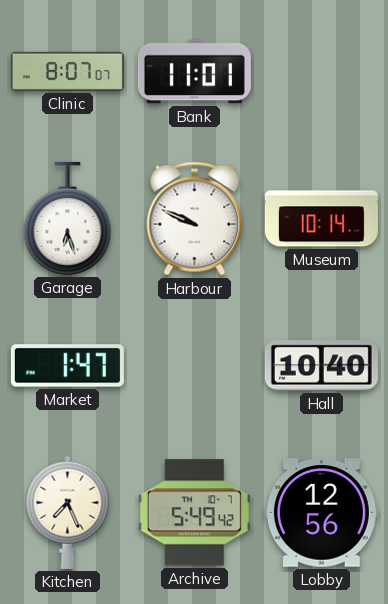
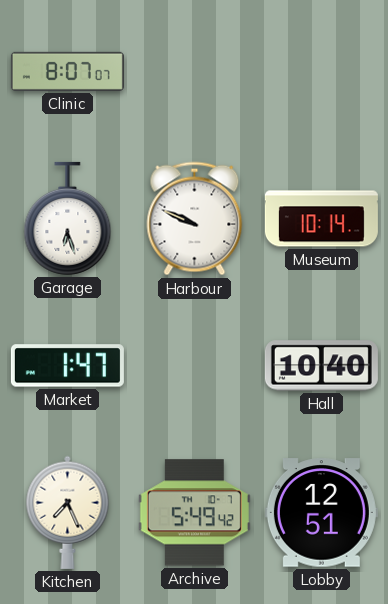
Bank: 11:01 -> none
Lobby: 12:56 -> 12:51
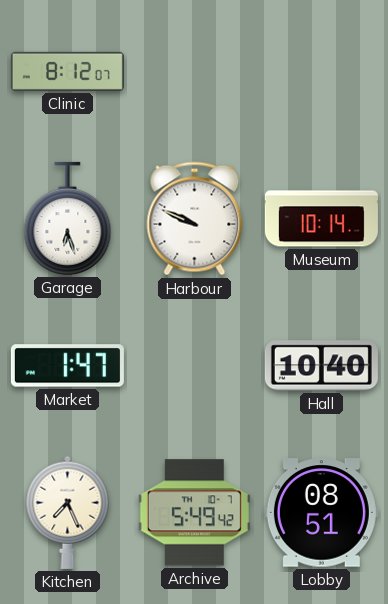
Clinic: 8:07 -> 8:12
Lobby: 12:51 -> 08:51
